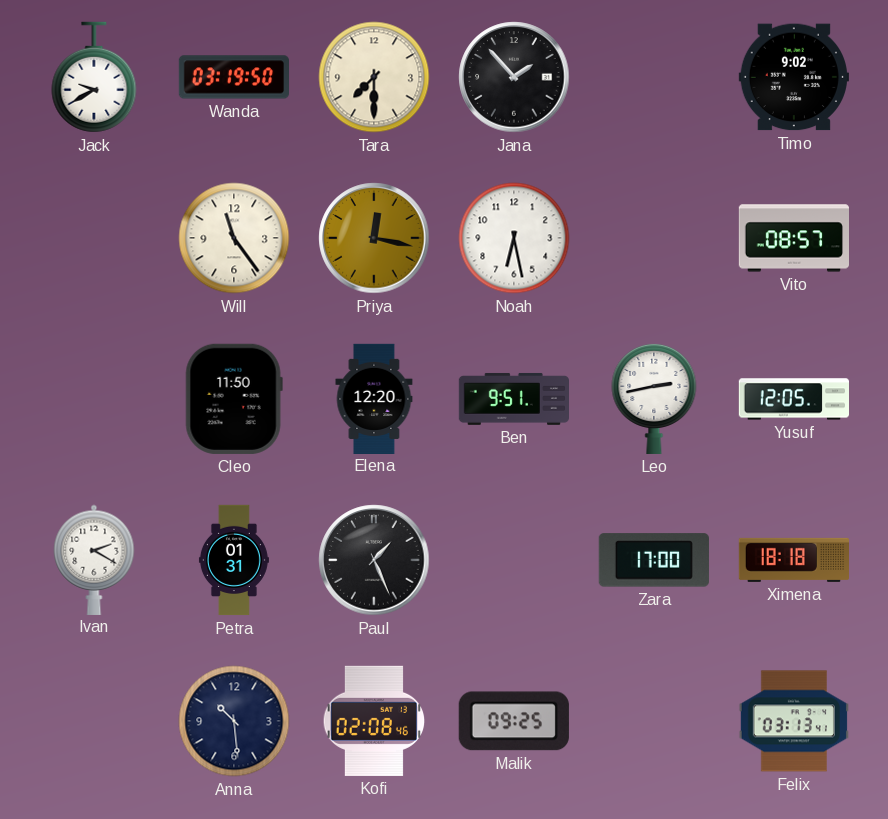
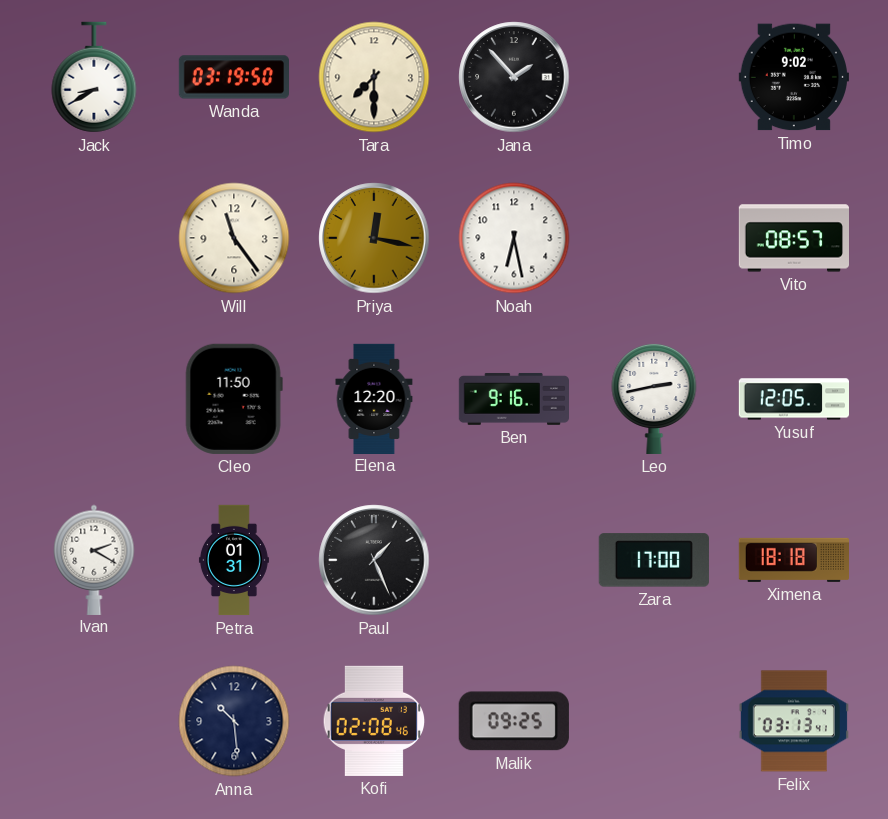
Jack: 9:40 -> 8:40
Ben: 9:51 -> 9:16
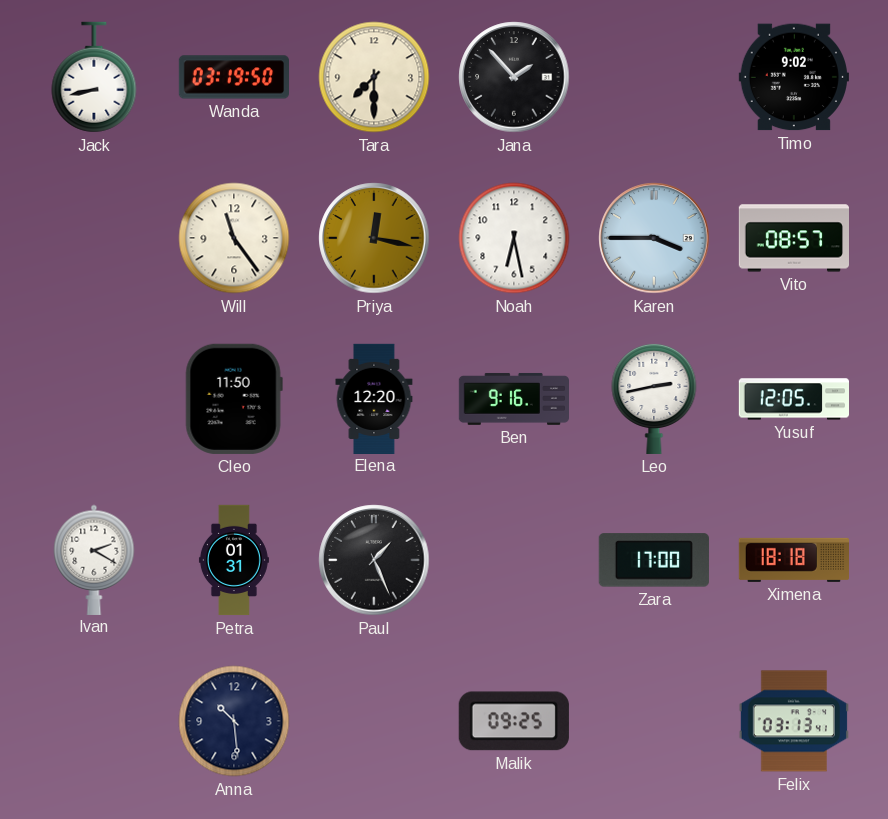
Jack: 8:40 -> 8:43
Karen: none -> 3:45
Kofi: 02:08 -> none
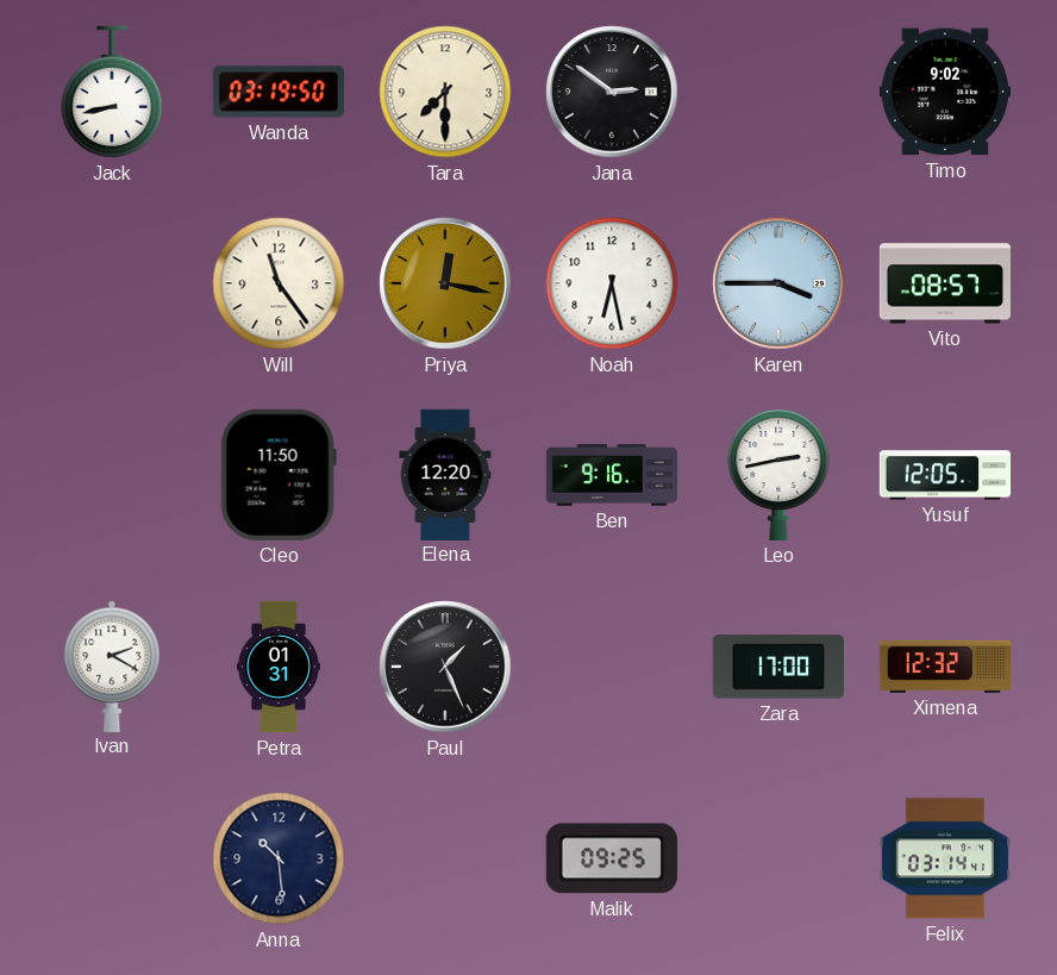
Jana: 1:53 -> 2:51
Ximena: 18:18 -> 12:32
Felix: 03:13 -> 03:14
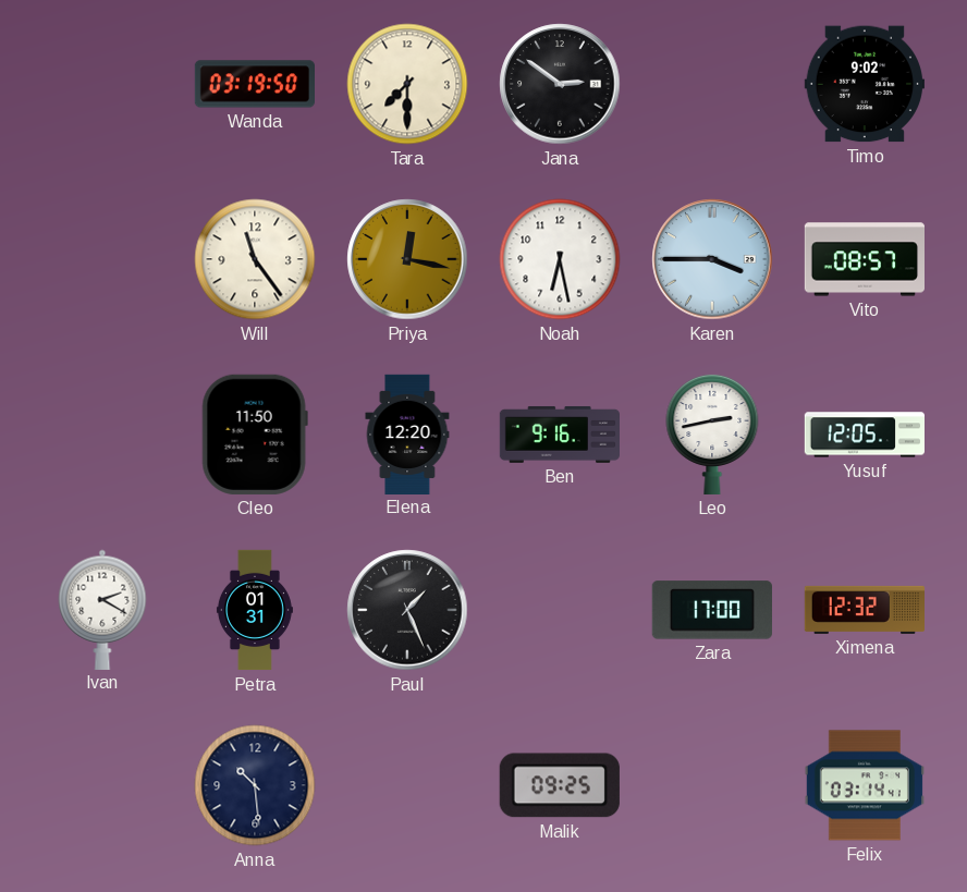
Jack: 8:43 -> none
